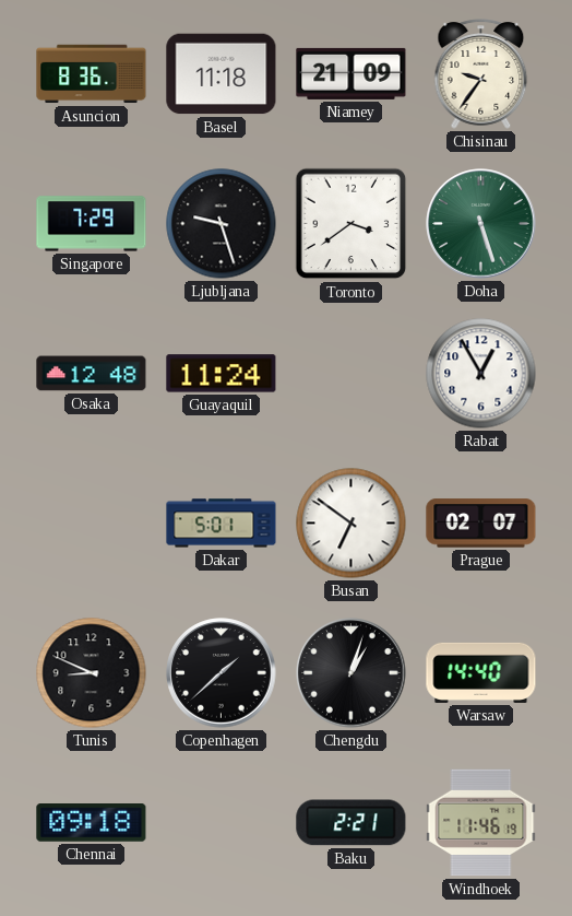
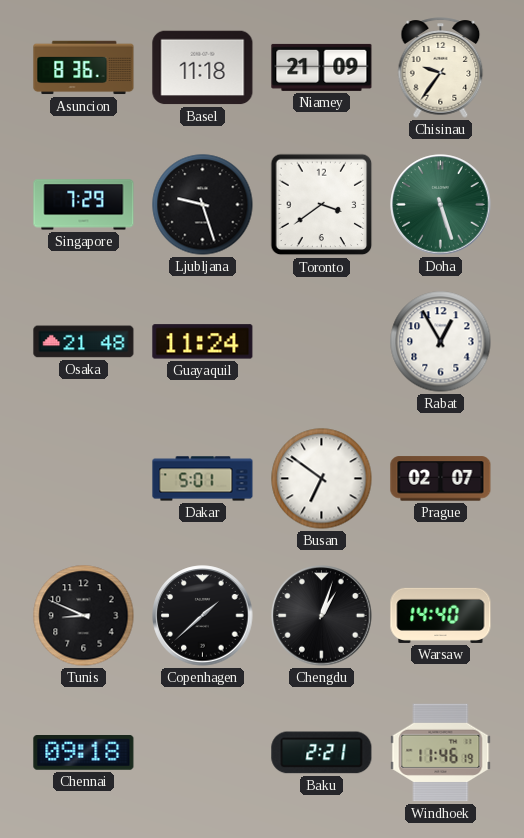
Osaka: 12:48 -> 21:48
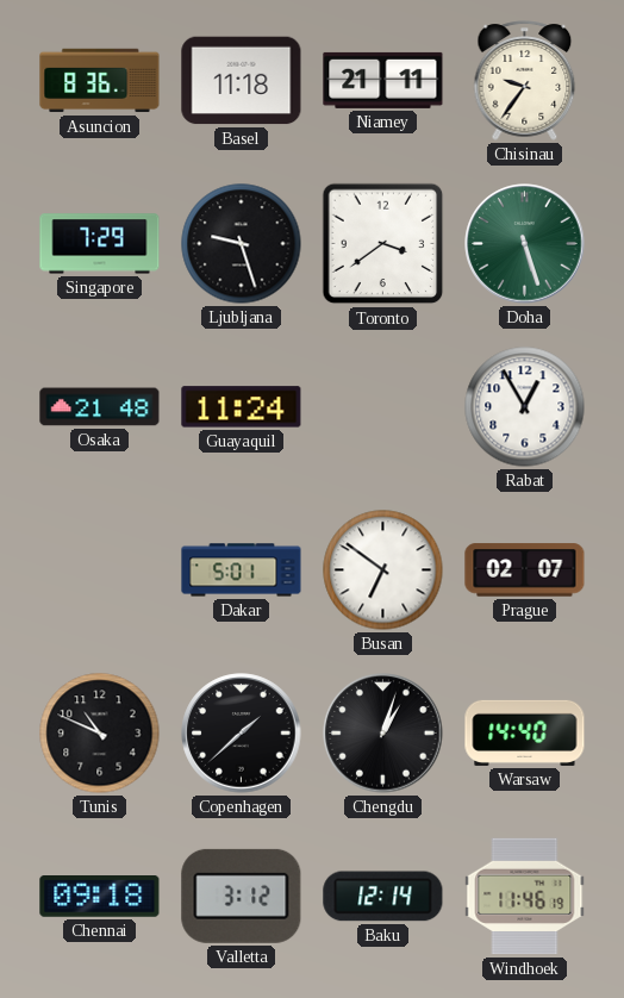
Niamey: 21:09 -> 21:11
Tunis: 8:49 -> 10:49
Valletta: none -> 3:12
Baku: 2:21 -> 12:14
